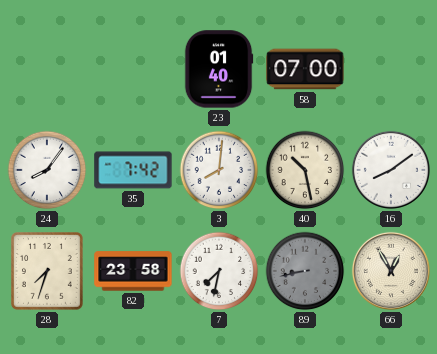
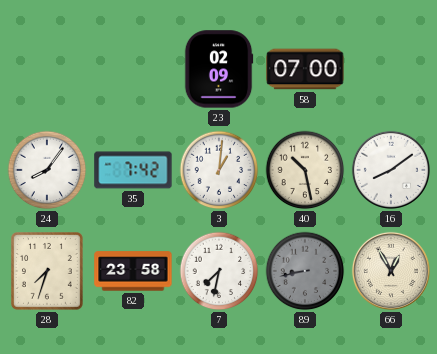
23: 01:40 -> 02:09
3: 8:01 -> 1:01
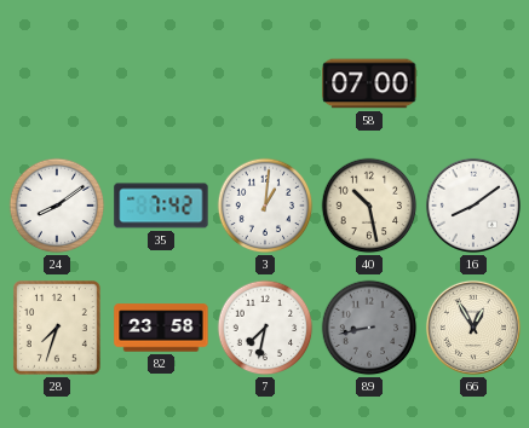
23: 02:09 -> none
24: 8:06 -> 8:09
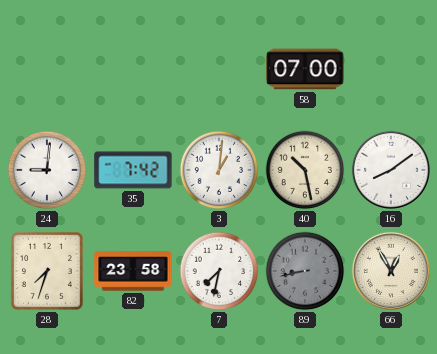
24: 8:09 -> 9:01
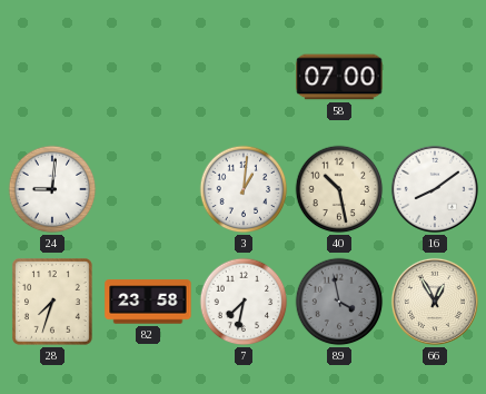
35: 7:42 -> none
89: 8:43 -> 3:58
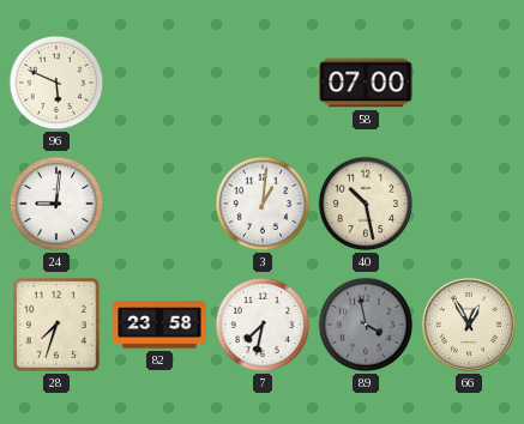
96: none -> 5:49
16: 8:09 -> none
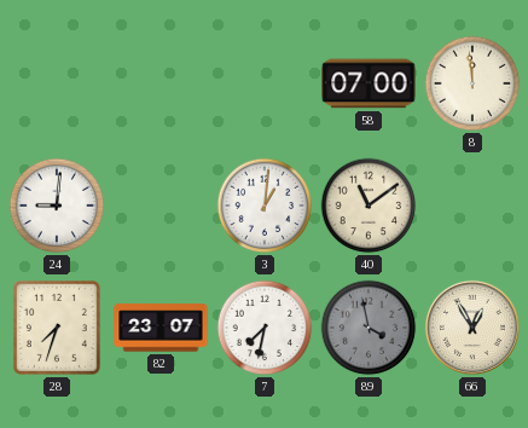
96: 5:49 -> none
8: none -> 11:59
40: 10:28 -> 11:09
82: 23:58 -> 23:07
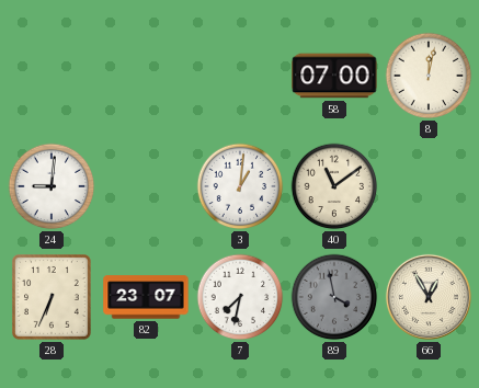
8: 11:59 -> 12:02
28: 7:33 -> 6:34
